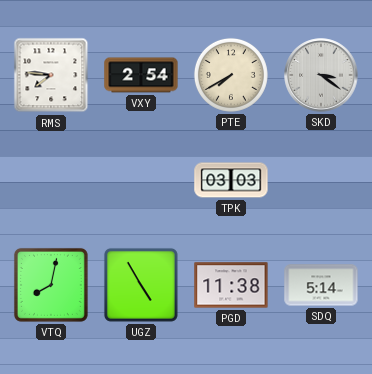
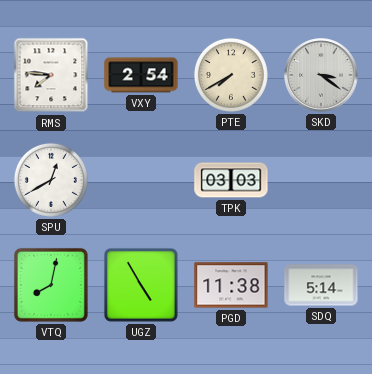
SPU: none -> 12:40
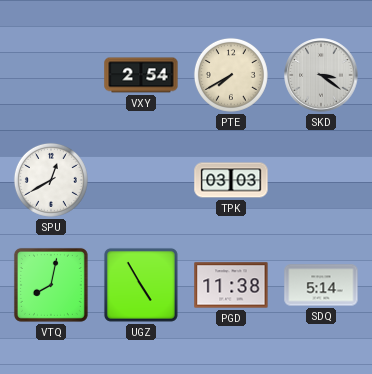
RMS: 7:46 -> none
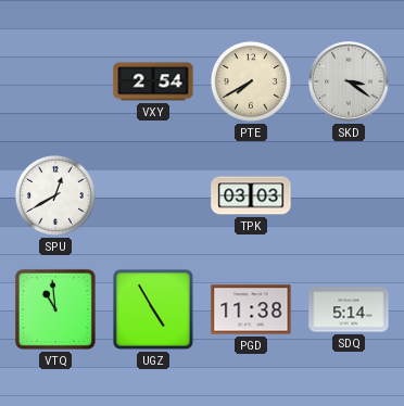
VTQ: 8:02 -> 10:59
